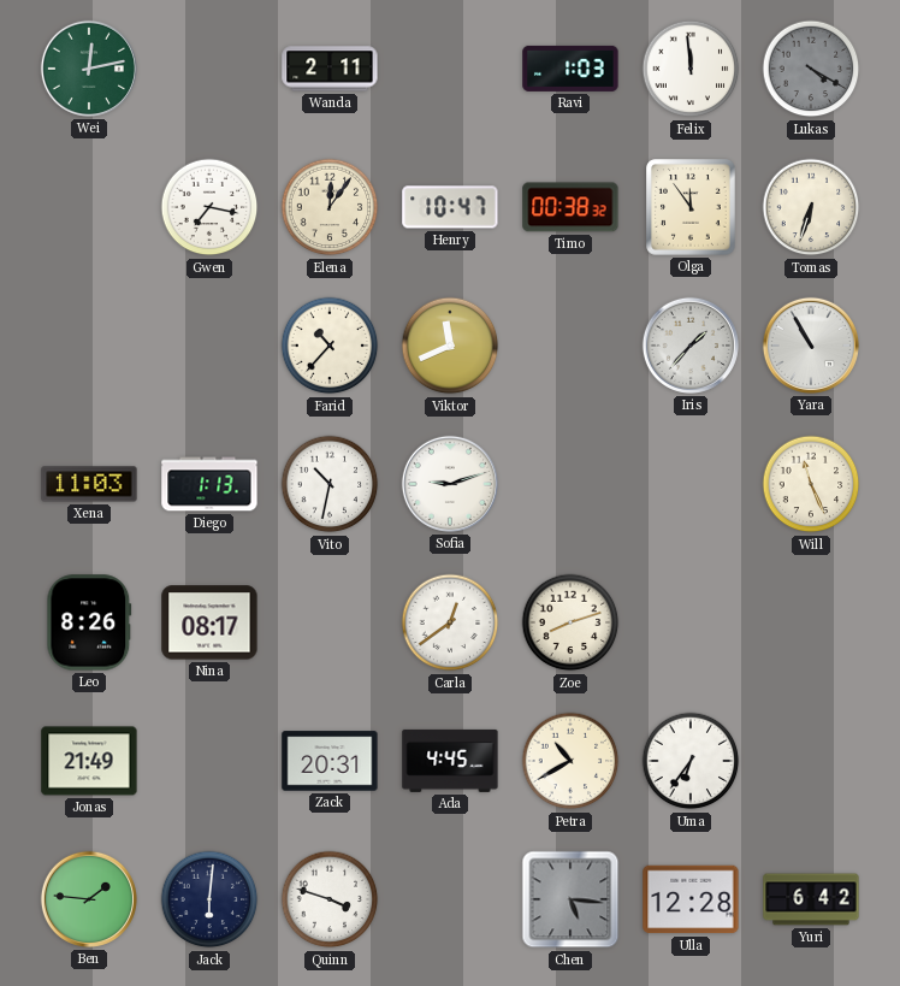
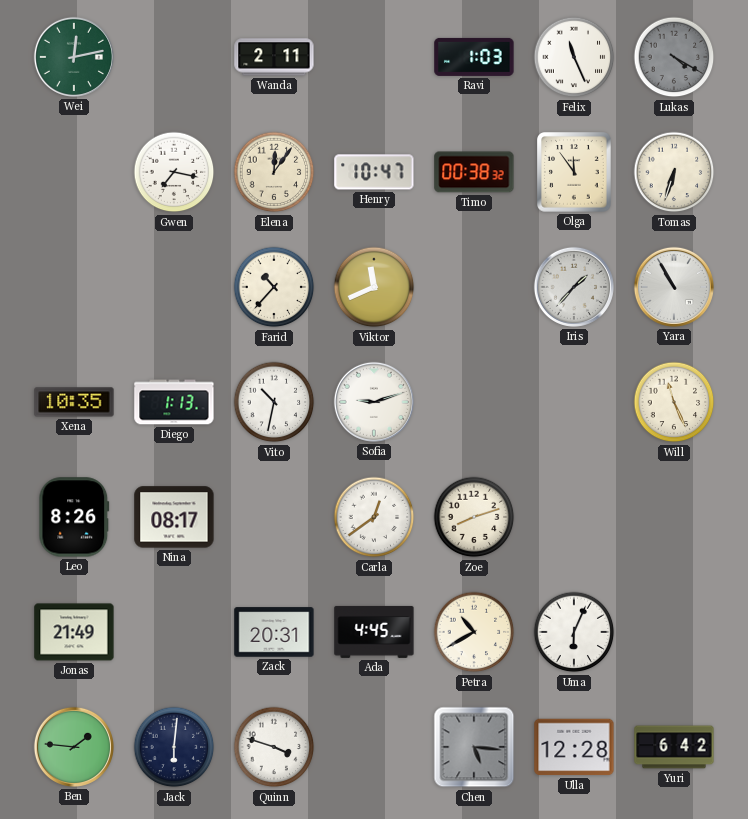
Felix: 11:59 -> 11:26
Xena: 11:03 -> 10:35
Uma: 6:36 -> 6:04
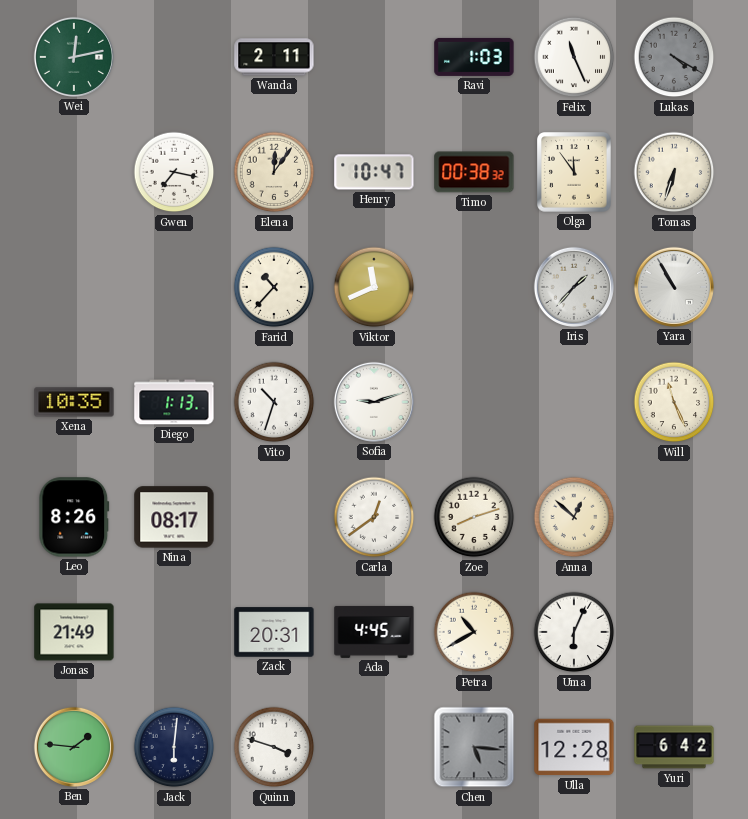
Vito: 10:32 -> 10:33
Anna: none -> 12:52
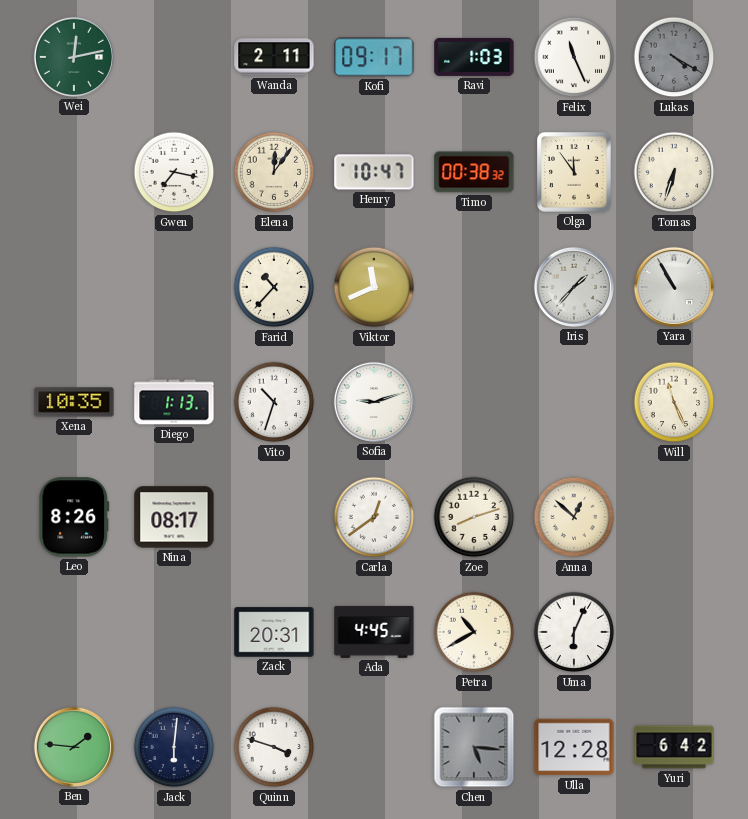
Kofi: none -> 09:17
Jonas: 21:49 -> none
